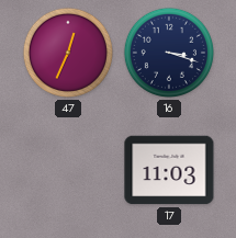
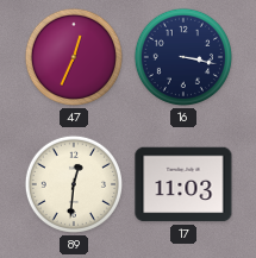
16: 3:18 -> 3:17
89: none -> 12:31
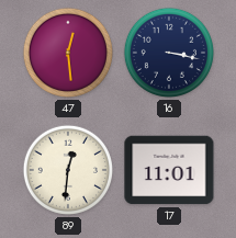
47: 12:34 -> 12:29
17: 11:03 -> 11:01
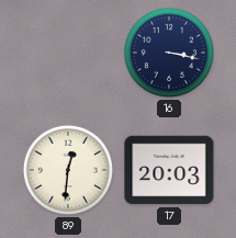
47: 12:29 -> none
17: 11:01 -> 20:03
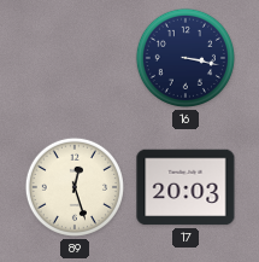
89: 12:31 -> 12:27
